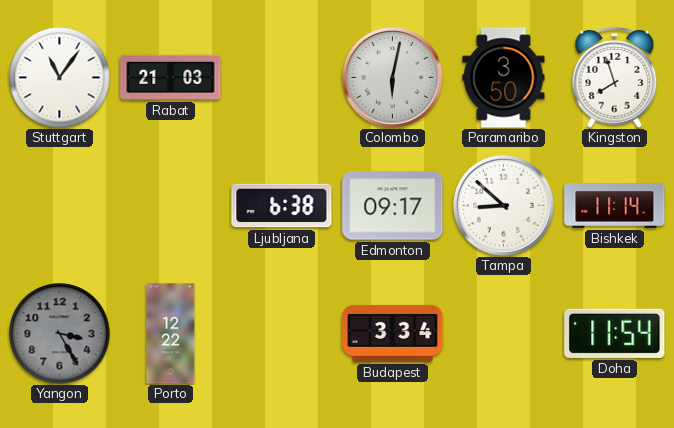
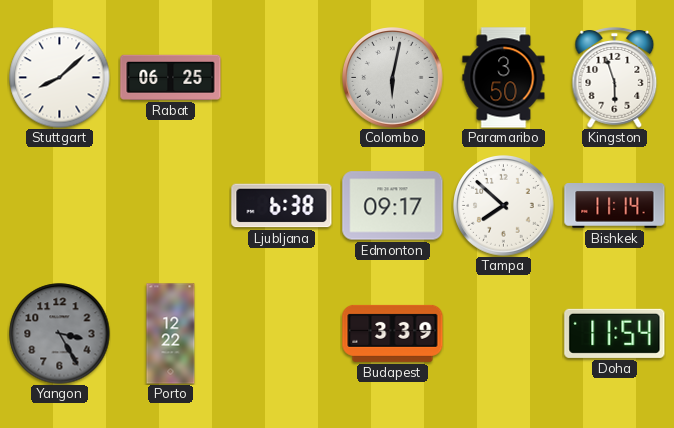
Stuttgart: 11:06 -> 8:08
Rabat: 21:03 -> 06:25
Kingston: 7:57 -> 5:57
Tampa: 8:52 -> 7:52
Budapest: 3:34 -> 3:39
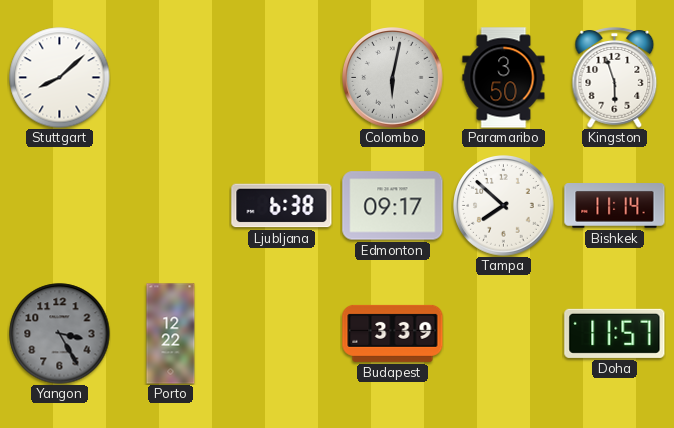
Rabat: 06:25 -> none
Doha: 11:54 -> 11:57
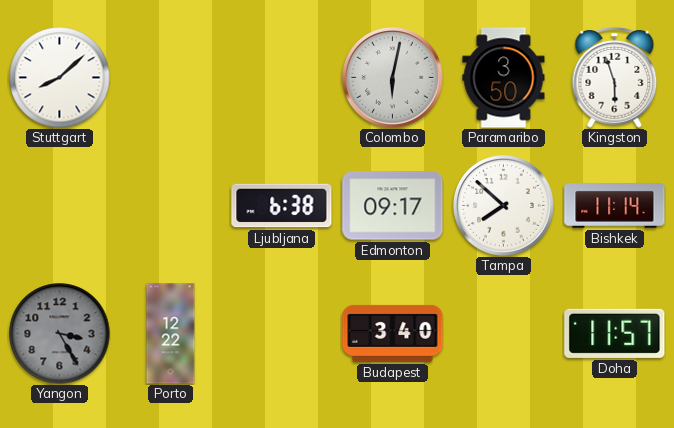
Budapest: 3:39 -> 3:40
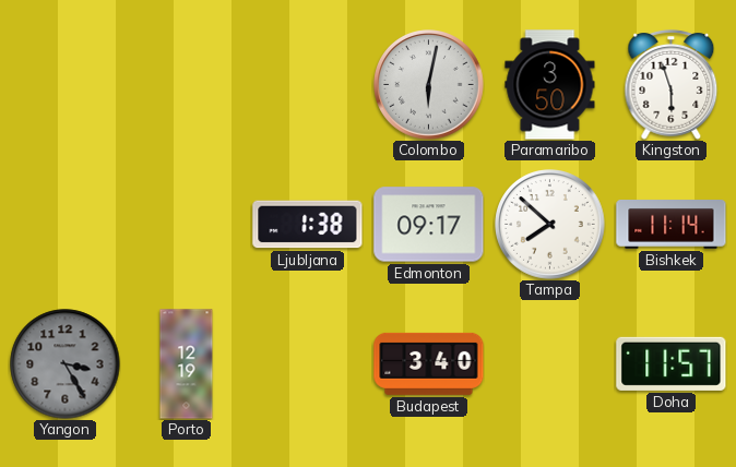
Stuttgart: 8:08 -> none
Ljubljana: 6:38 -> 1:38
Porto: 12:22 -> 12:19
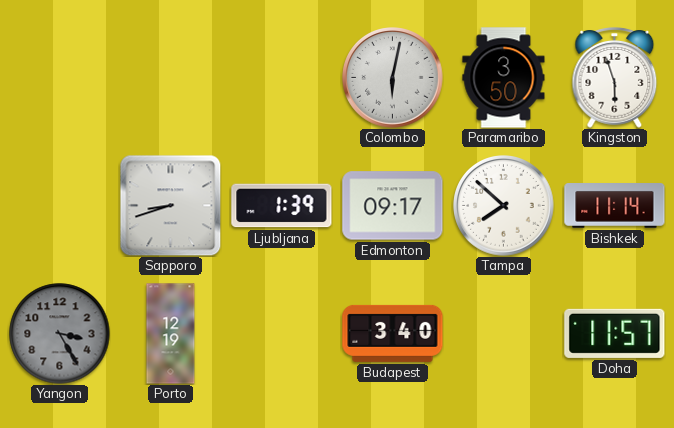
Sapporo: none -> 8:42
Ljubljana: 1:38 -> 1:39
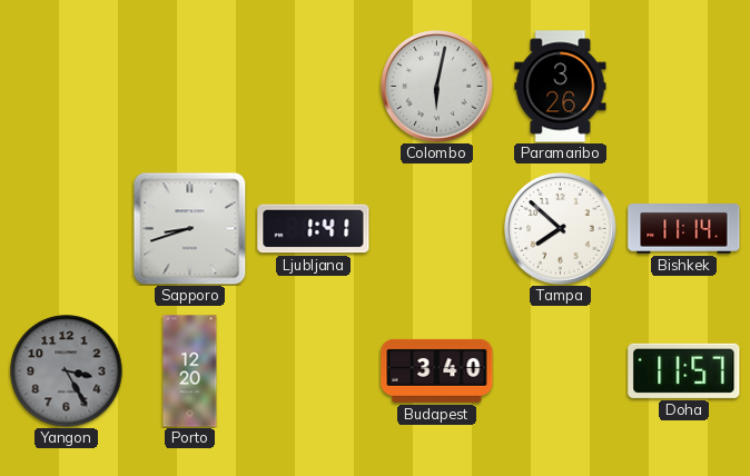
Paramaribo: 3:50 -> 3:26
Kingston: 5:57 -> none
Ljubljana: 1:39 -> 1:41
Edmonton: 09:17 -> none
Porto: 12:19 -> 12:20
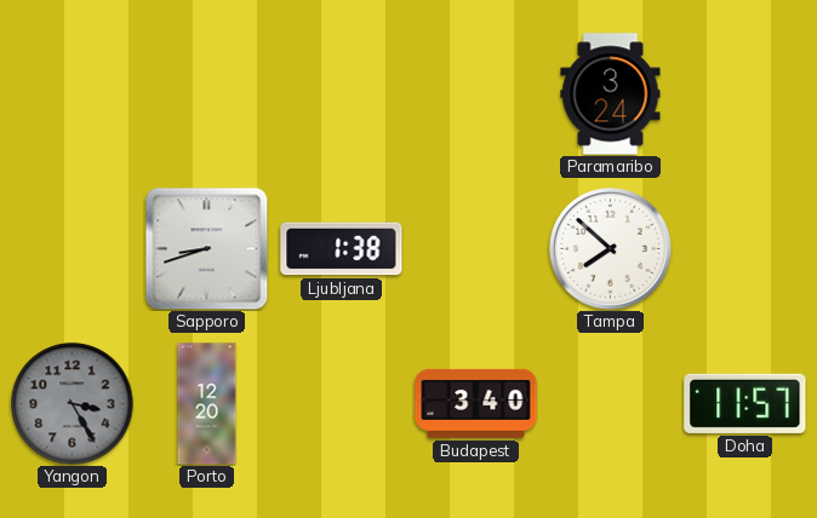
Colombo: 6:02 -> none
Paramaribo: 3:26 -> 3:24
Ljubljana: 1:41 -> 1:38
Bishkek: 11:14 -> none
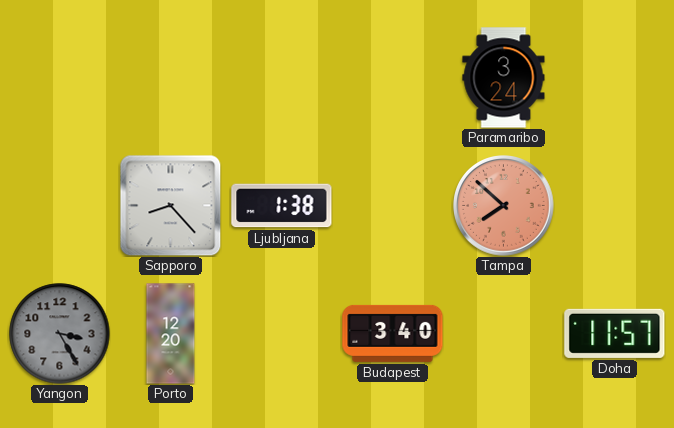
Sapporo: 8:42 -> 8:23
Tampa dial: white -> salmon
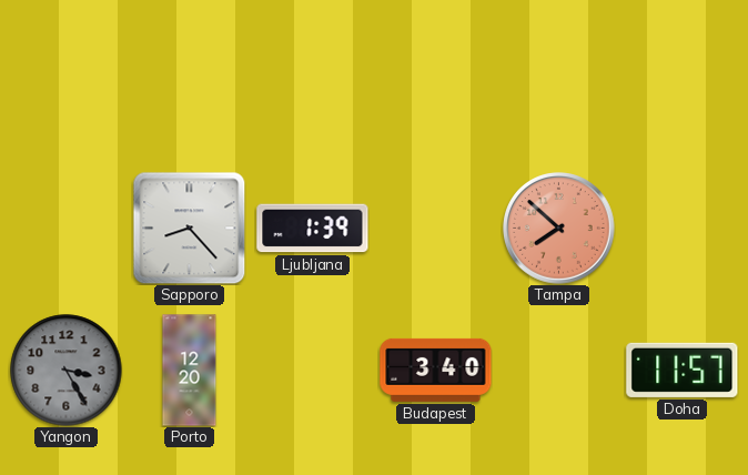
Paramaribo: 3:24 -> none
Ljubljana: 1:38 -> 1:39
